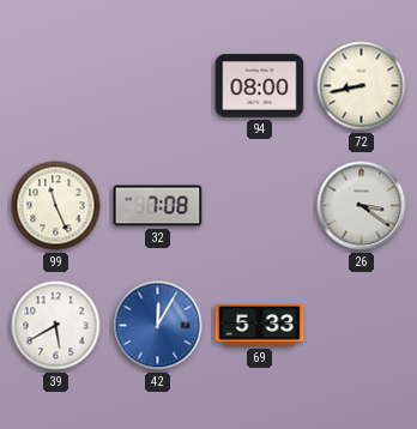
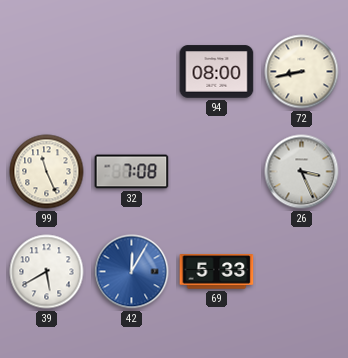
26: 3:21 -> 3:26
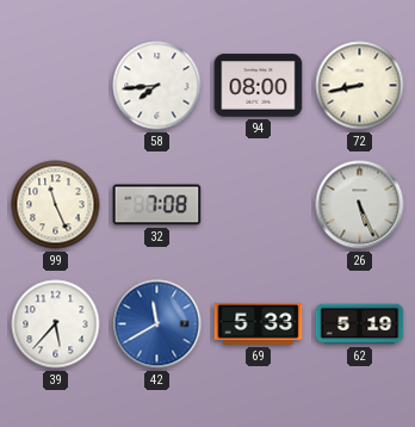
58: none -> 7:44
26: 3:26 -> 5:26
39: 5:40 -> 5:37
42: 12:05 -> 11:40
62: none -> 5:19
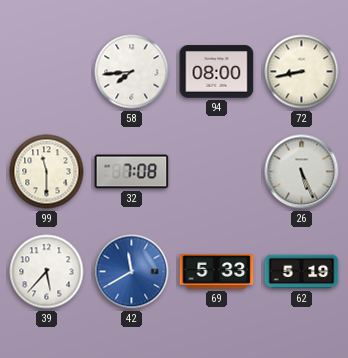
99: 11:26 -> 11:30
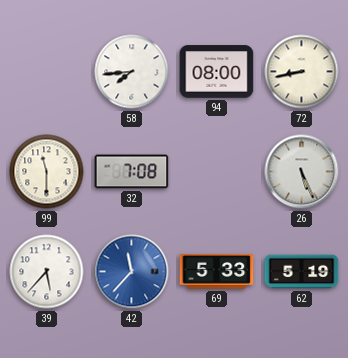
42: 11:40 -> 11:37
